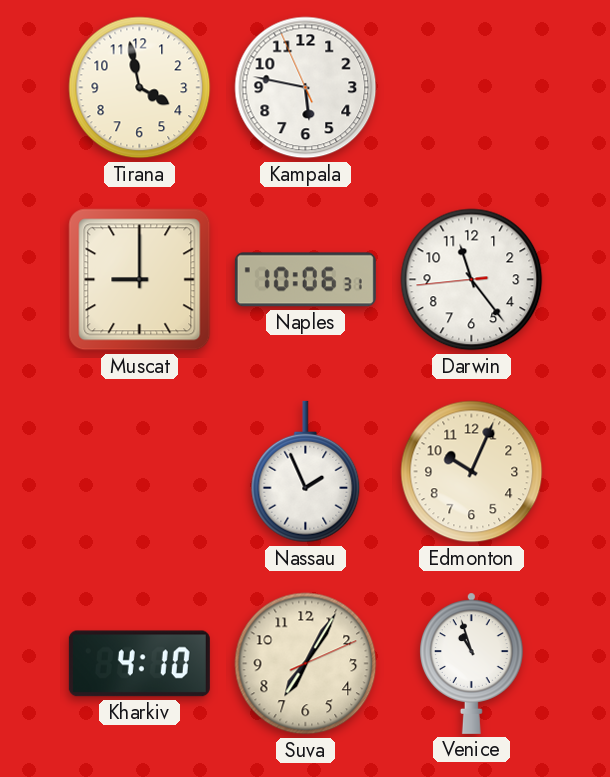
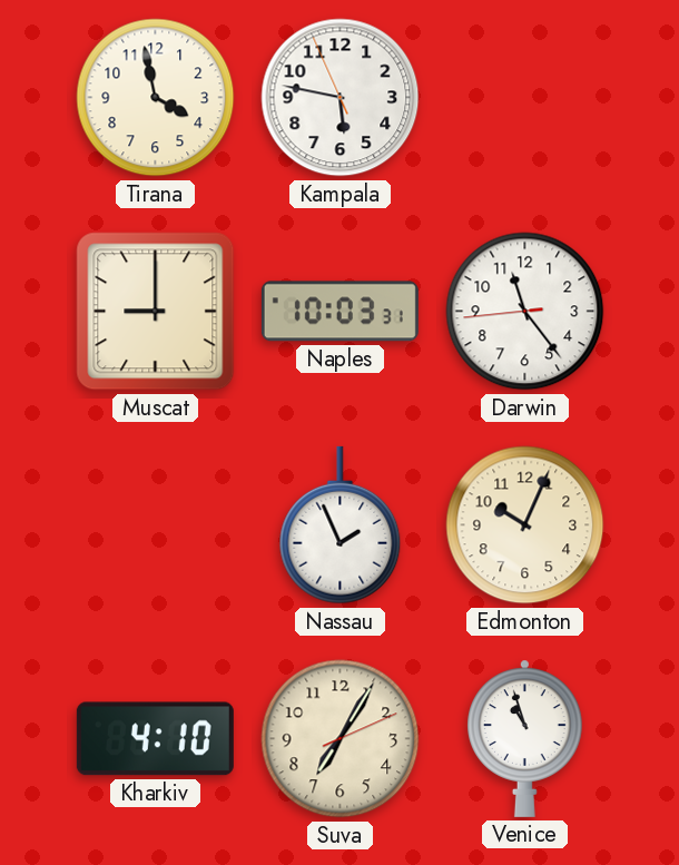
Naples: 10:06 -> 10:03
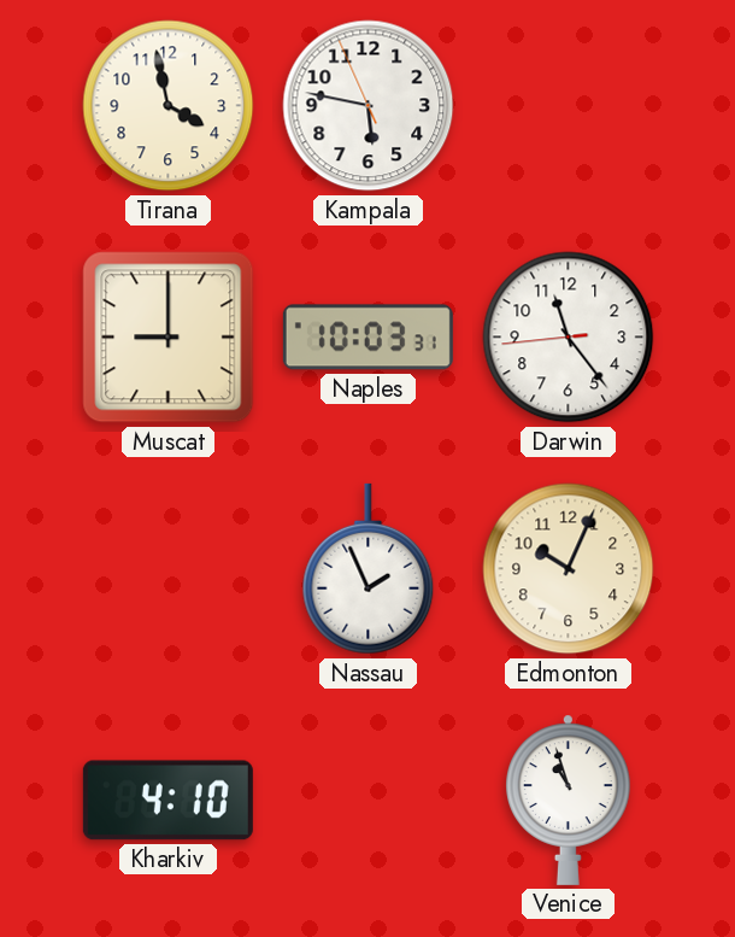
Suva: 7:05 -> none
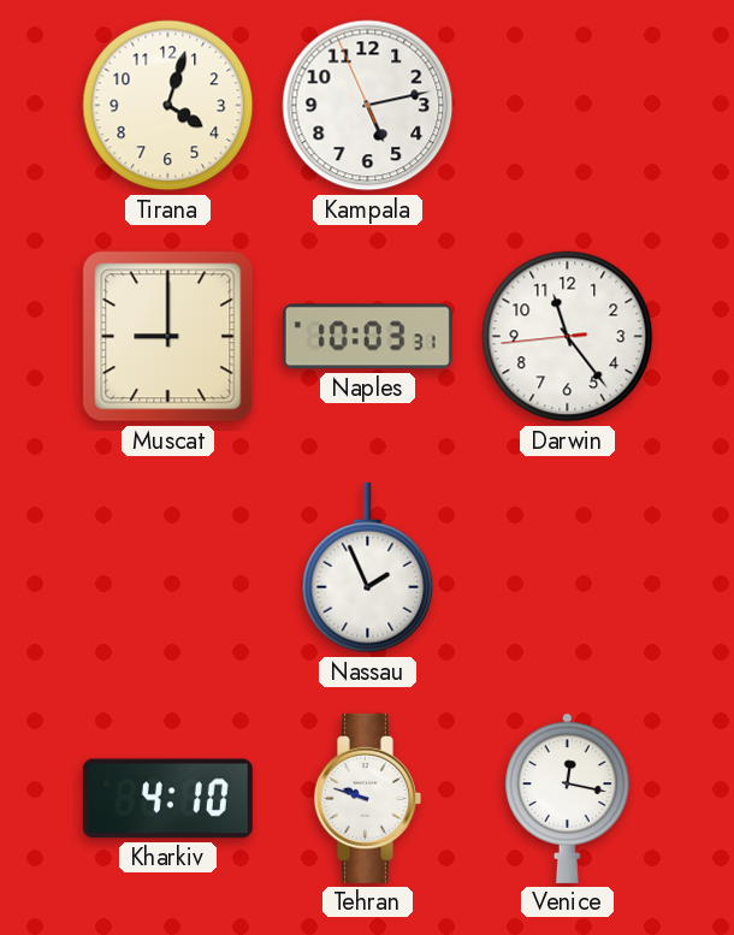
Tirana: 3:58 -> 4:03
Kampala: 5:46 -> 5:12
Edmonton: 10:04 -> none
Tehran: none -> 9:48
Venice: 10:57 -> 12:17
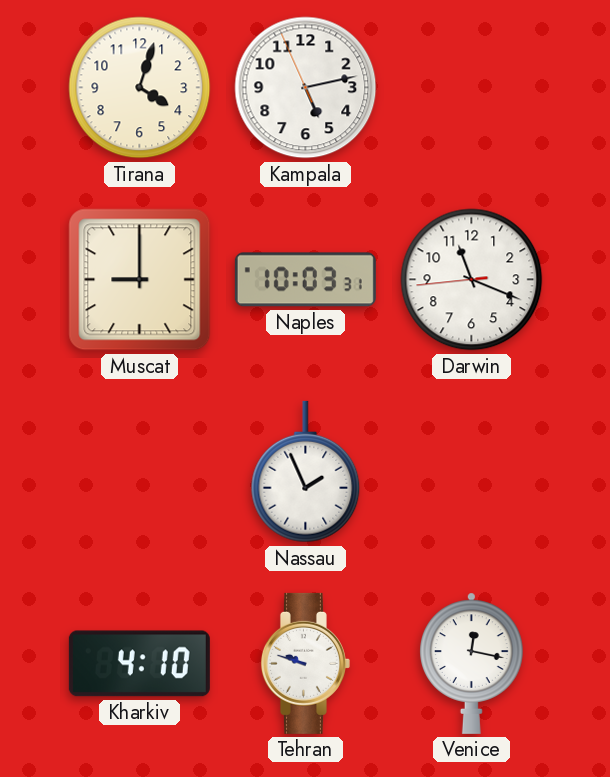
Darwin: 11:23 -> 11:18
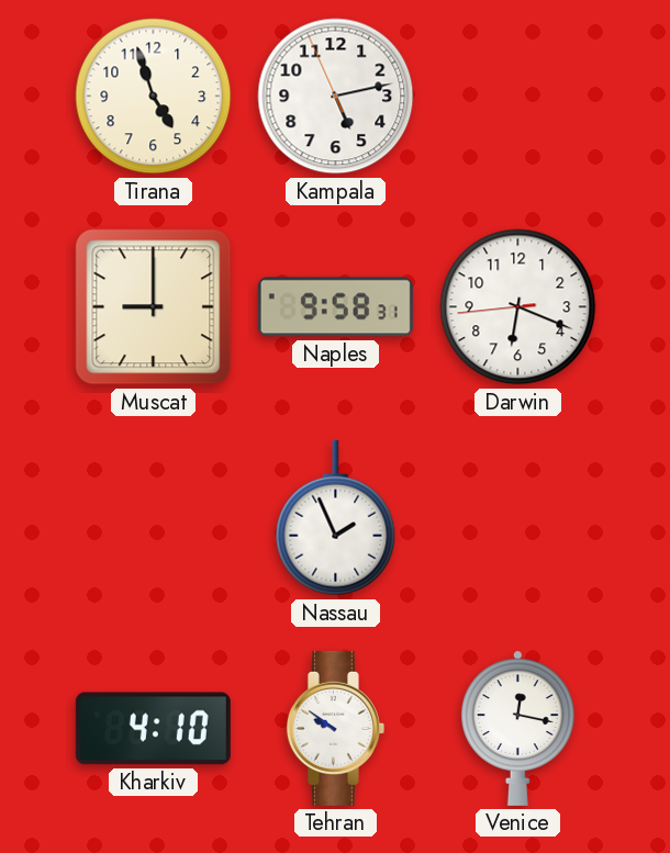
Tirana: 4:03 -> 4:57
Naples: 10:03 -> 9:58
Darwin: 11:18 -> 6:18
Tehran: 9:48 -> 9:51
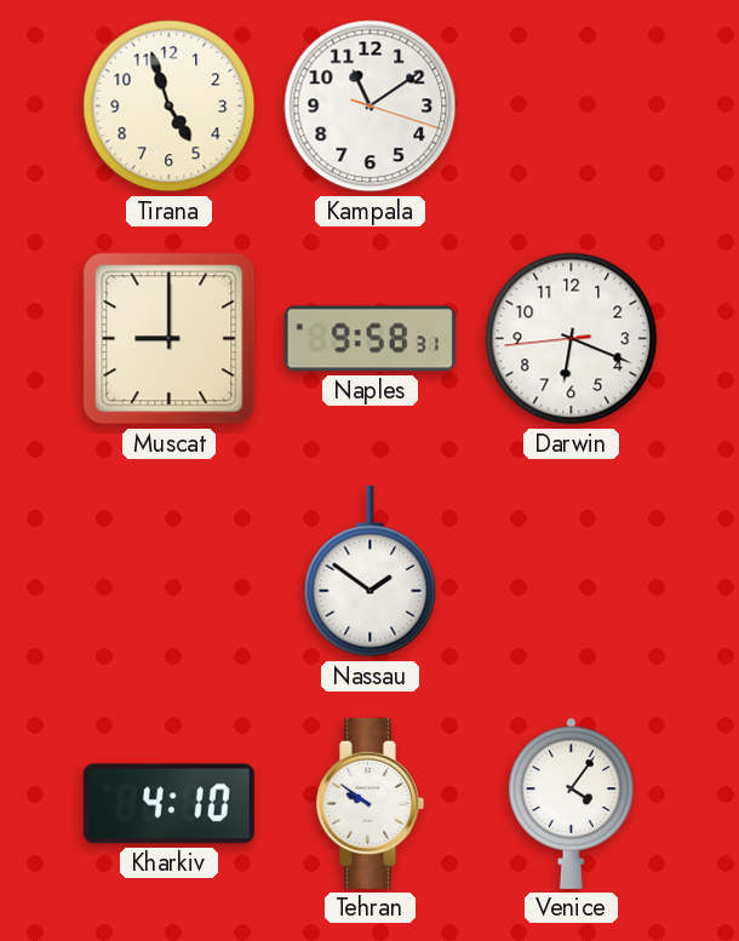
Kampala: 5:12 -> 11:09
Nassau: 1:56 -> 1:51
Venice: 12:17 -> 4:06
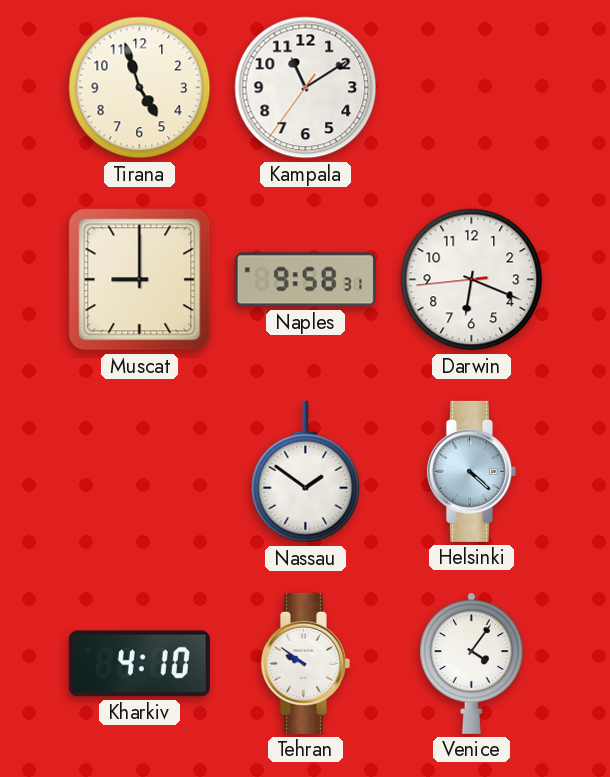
Kampala: 11:09:18 -> 11:09:36
Helsinki: none -> 4:22
